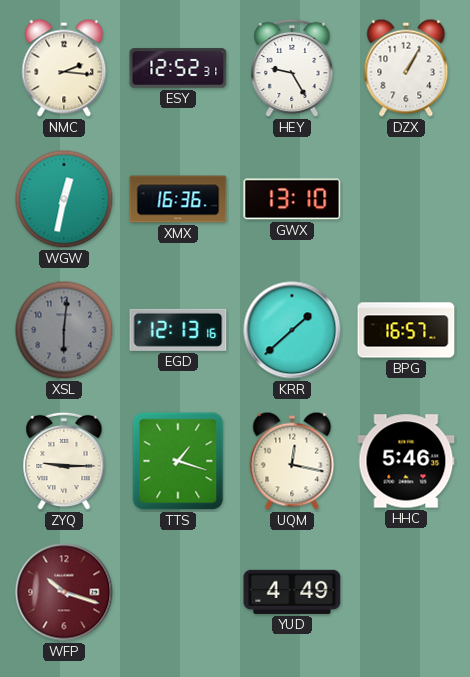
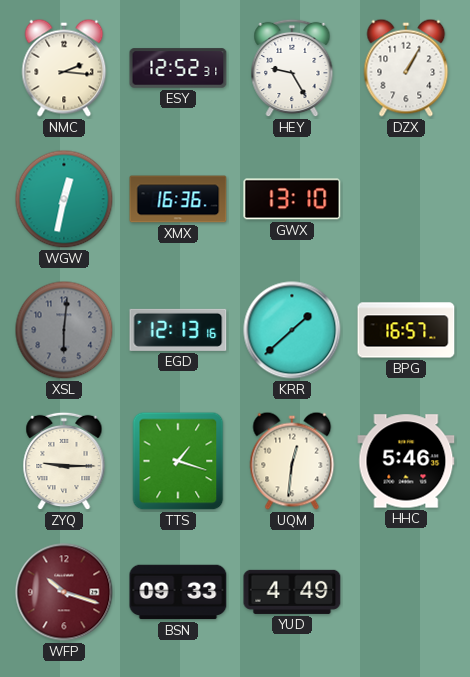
UQM: 12:17 -> 12:31
BSN: none -> 09:33
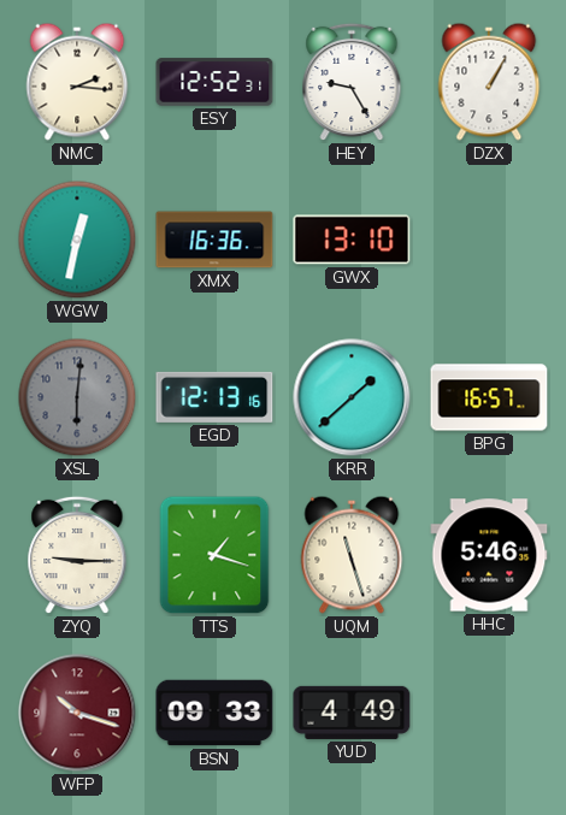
UQM: 12:31 -> 11:27
